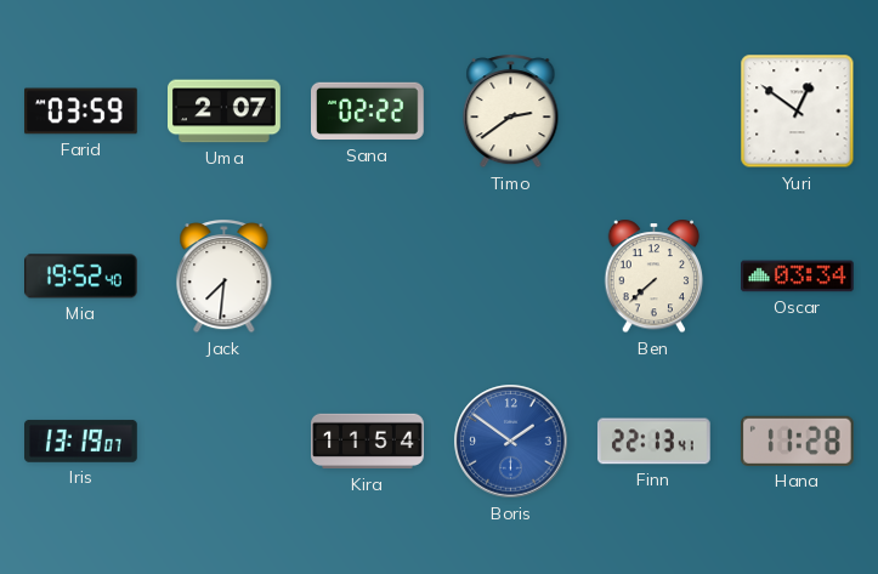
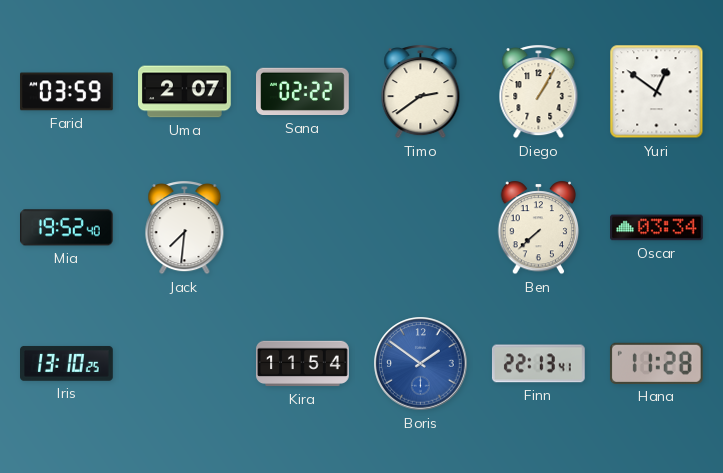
Diego: none -> 1:05
Iris: 13:19 -> 13:10
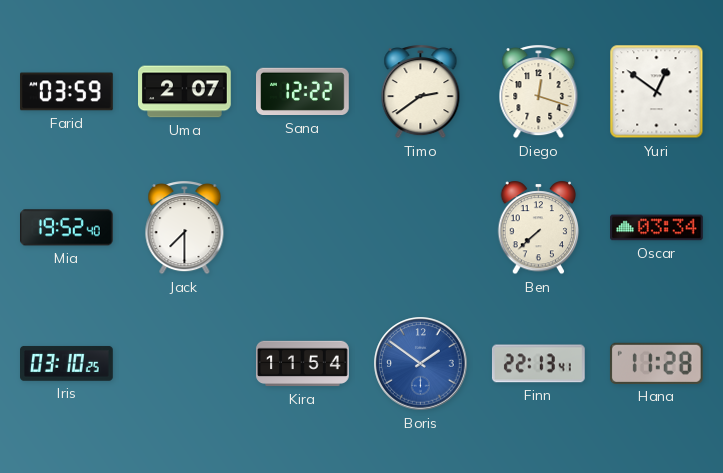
Sana: 02:22 -> 12:22
Diego: 1:05 -> 12:18
Jack: 7:31 -> 7:30
Iris: 13:10 -> 03:10
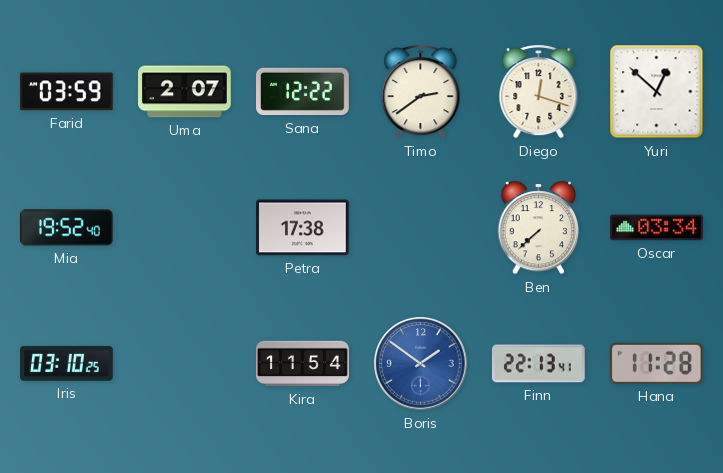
Yuri: 12:51 -> 12:52
Jack: 7:30 -> none
Petra: none -> 17:38
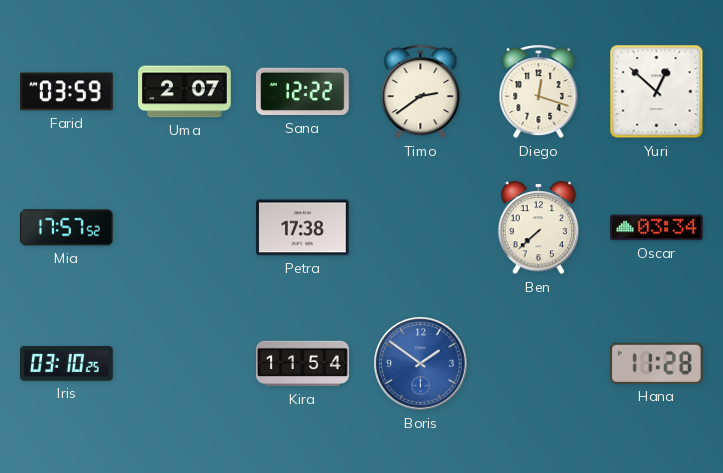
Mia: 19:52 -> 17:57
Finn: 22:13 -> none
